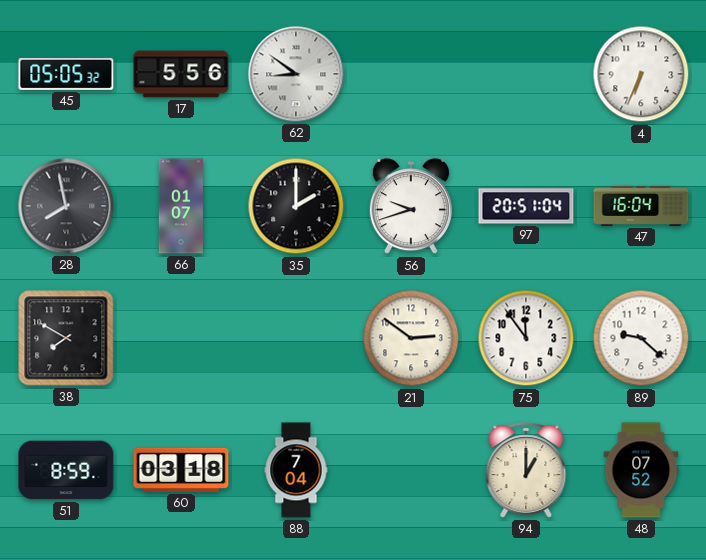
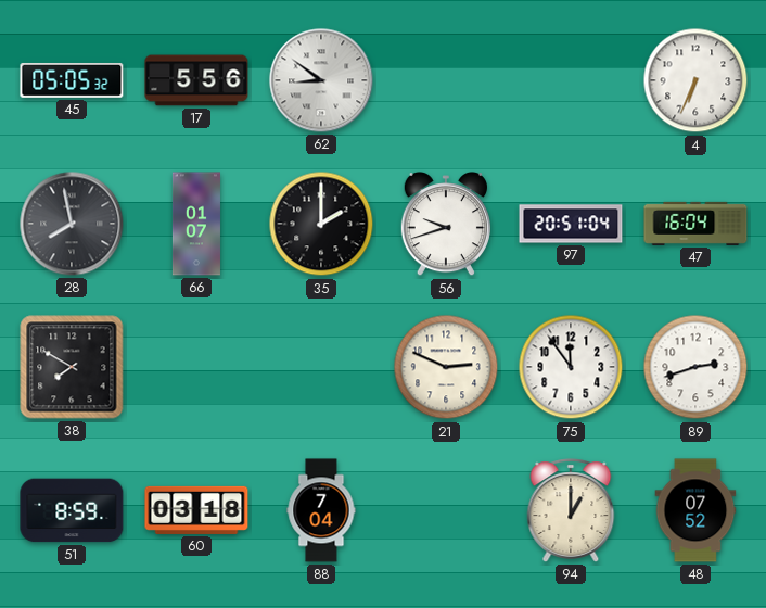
21: 2:51 -> 2:49
89: 9:22 -> 2:42
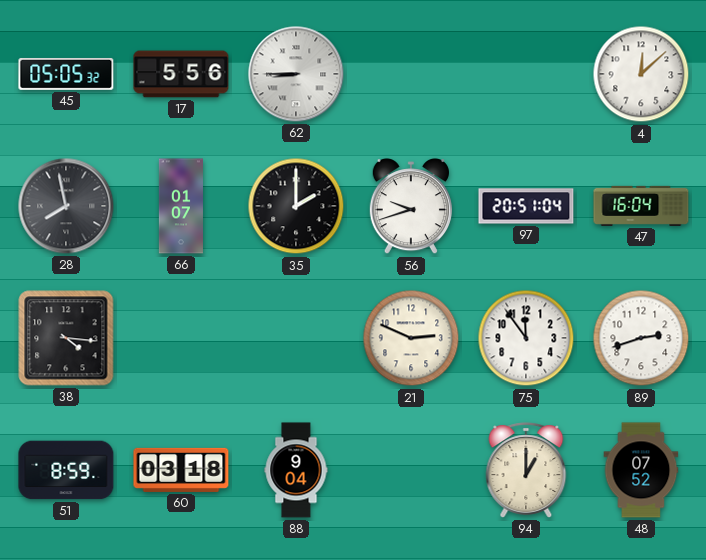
62: 8:51 -> 8:45
4: 6:34 -> 12:08
38: 7:50 -> 4:16
88: 7:04 -> 9:04
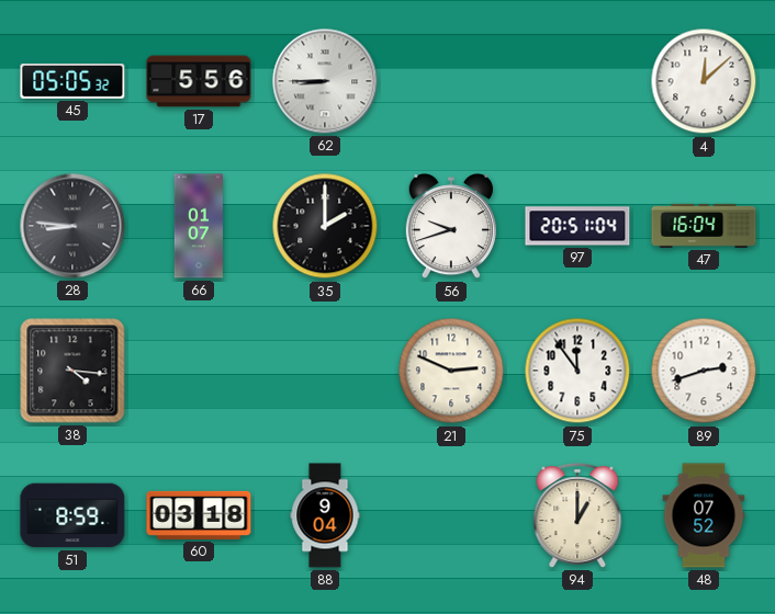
28: 7:58 -> 8:46
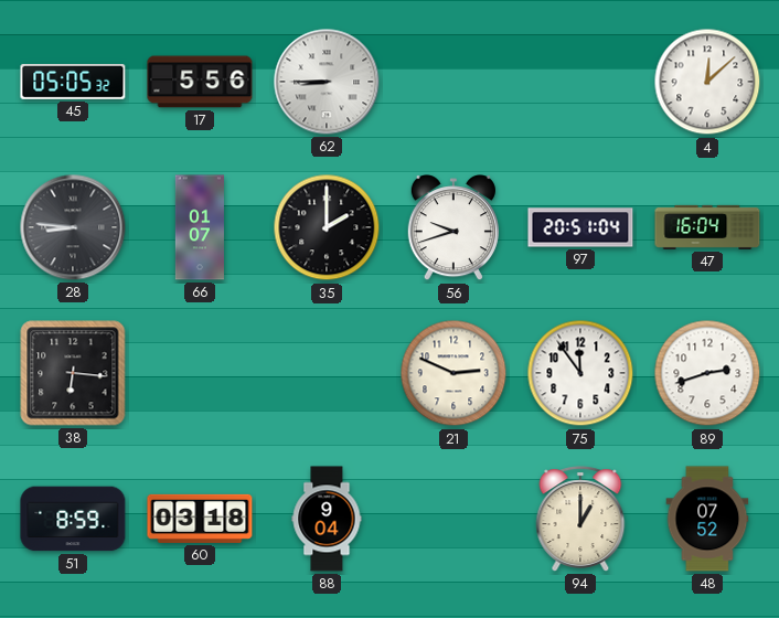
38: 4:16 -> 6:16
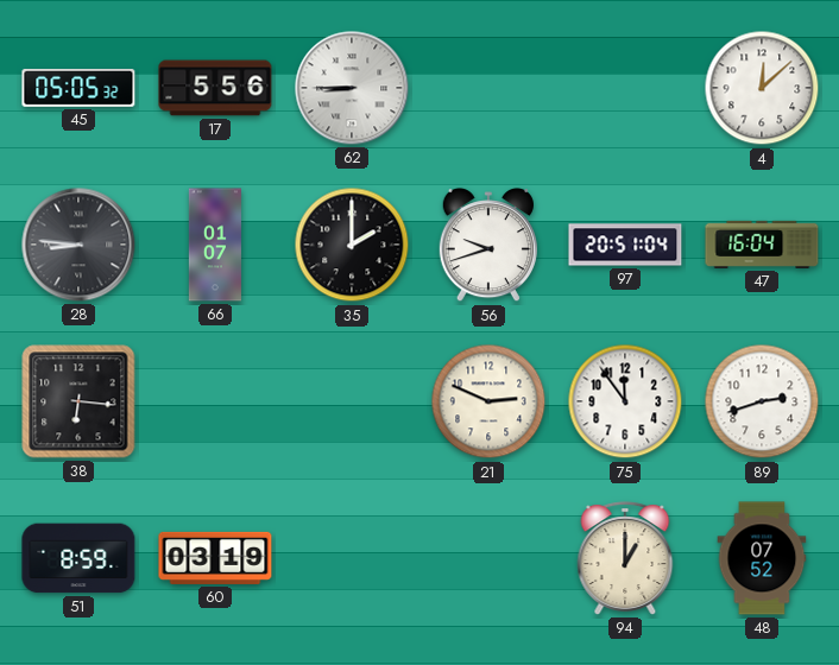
60: 03:18 -> 03:19
88: 9:04 -> none
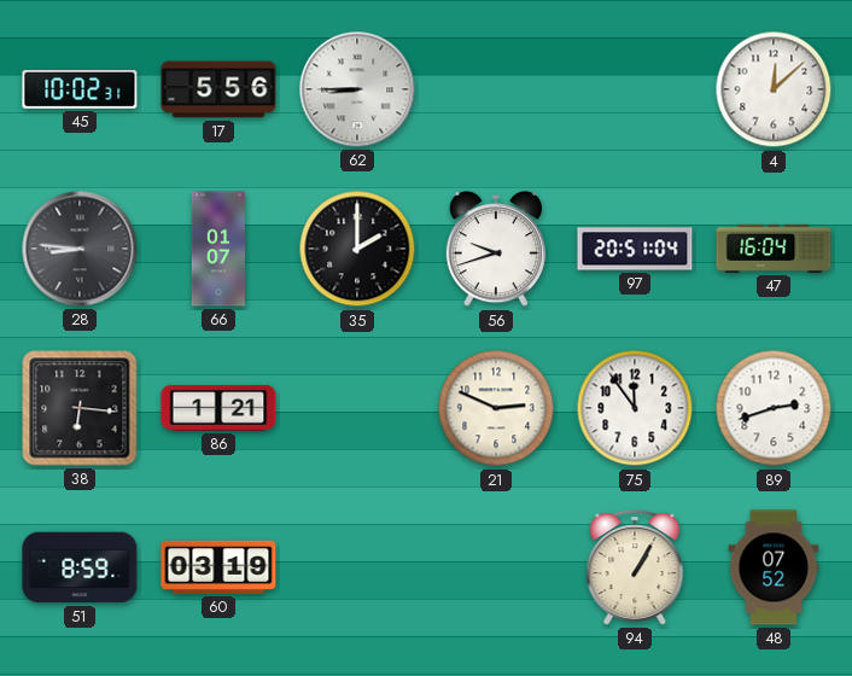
45: 05:05 -> 10:02
86: none -> 1:21
94: 1:00 -> 1:05
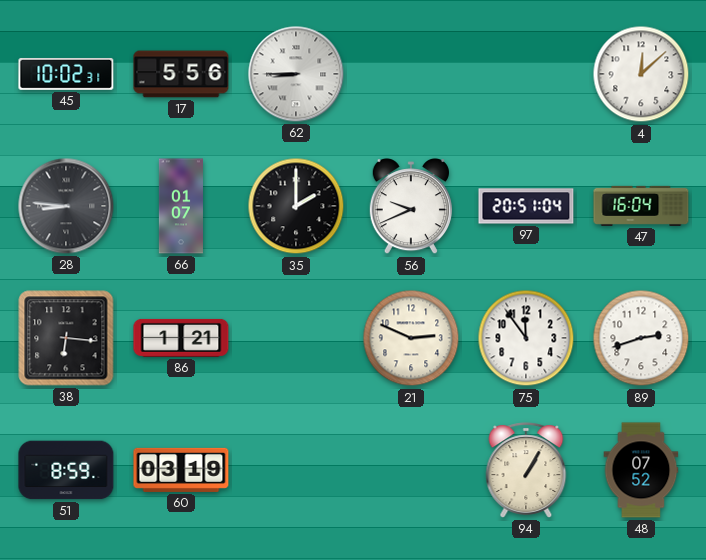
56: 9:42 -> 9:41
